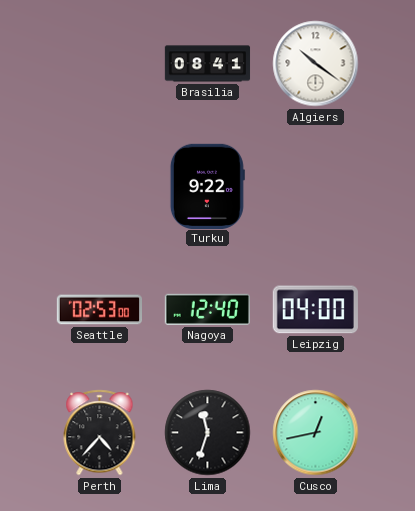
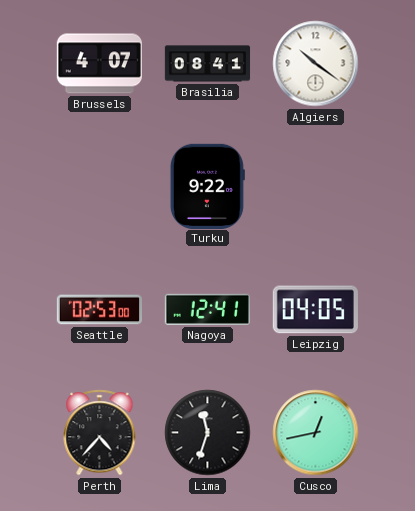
Brussels: none -> 4:07
Nagoya: 12:40 -> 12:41
Leipzig: 04:00 -> 04:05
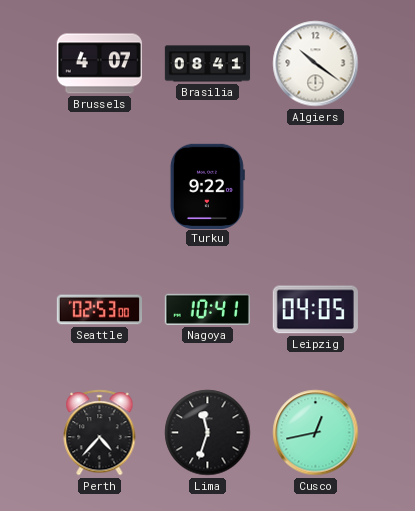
Nagoya: 12:41 -> 10:41
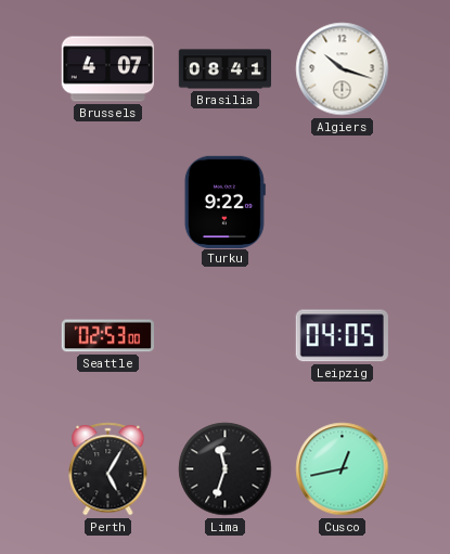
Algiers: 10:21 -> 10:18
Nagoya: 10:41 -> none
Perth: 4:37 -> 5:05
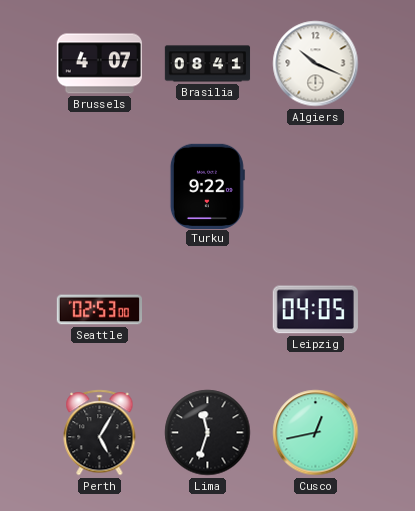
Algiers: 10:18 -> 10:19
